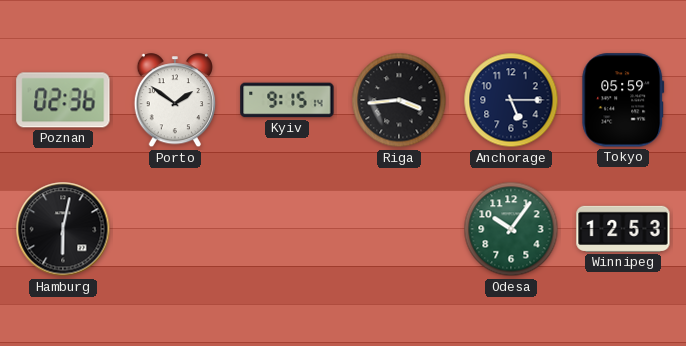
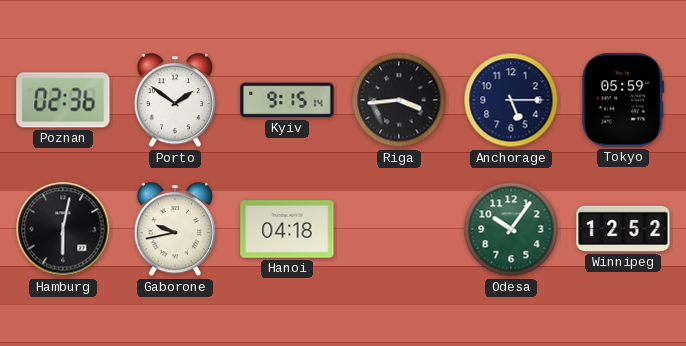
Gaborone: none -> 9:43
Hanoi: none -> 04:18
Winnipeg: 12:53 -> 12:52
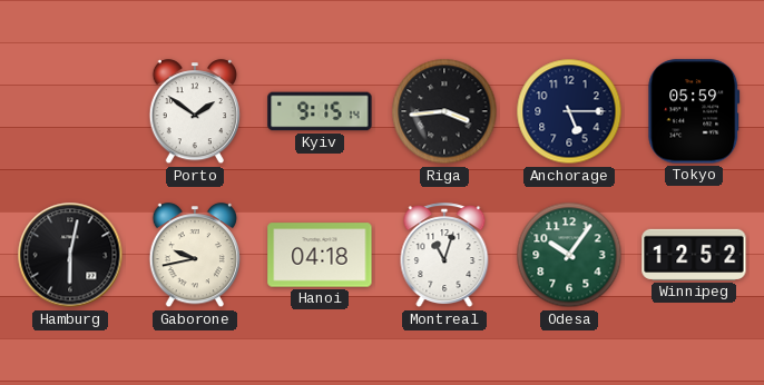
Poznan: 02:36 -> none
Montreal: none -> 11:03
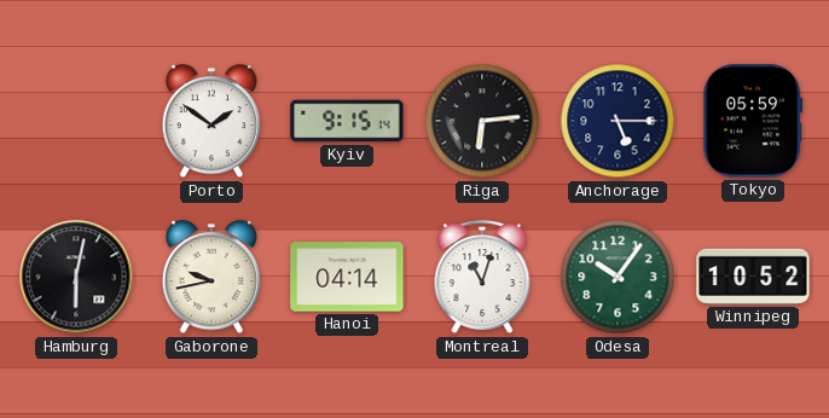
Riga: 3:44 -> 6:14
Hanoi: 04:18 -> 04:14
Winnipeg: 12:52 -> 10:52
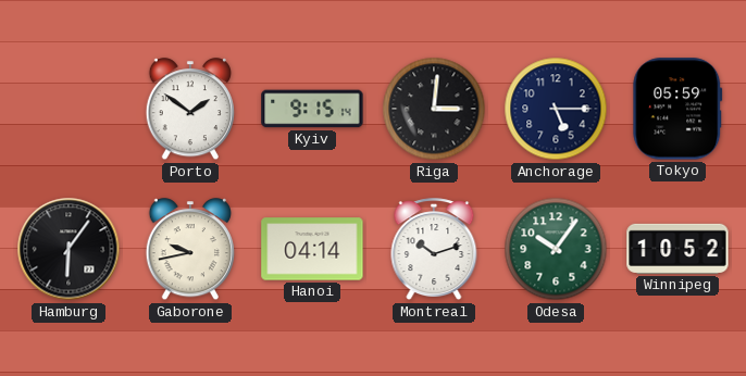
Riga: 6:14 -> 3:01
Hamburg: 6:02 -> 6:06
Montreal: 11:03 -> 10:12
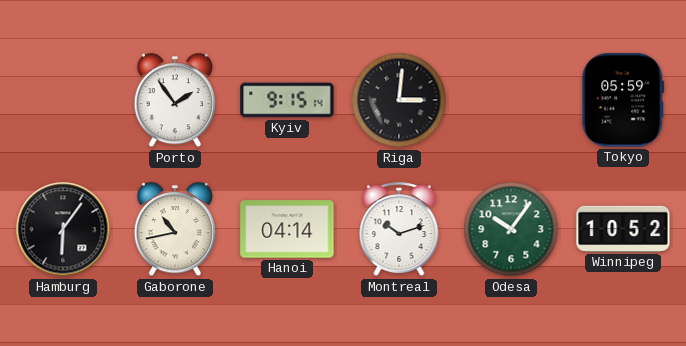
Porto: 1:51 -> 1:54
Anchorage: 5:15 -> none
Gaborone: 9:43 -> 10:43
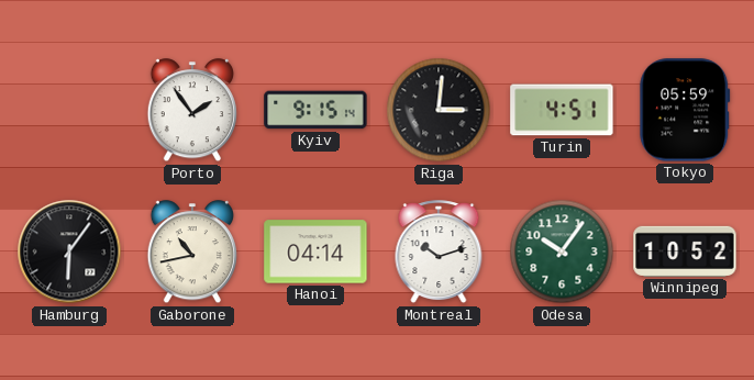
Turin: none -> 4:51
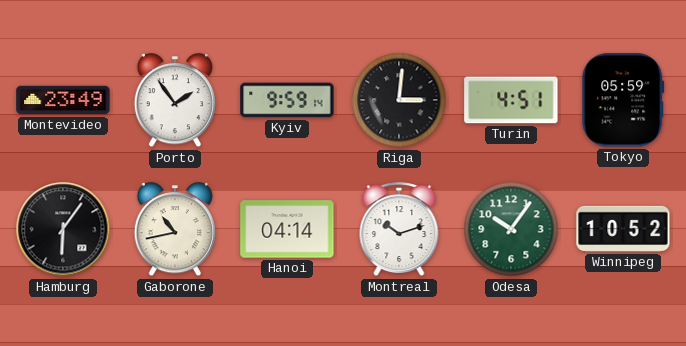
Montevideo: none -> 23:49
Kyiv: 9:15 -> 9:59
